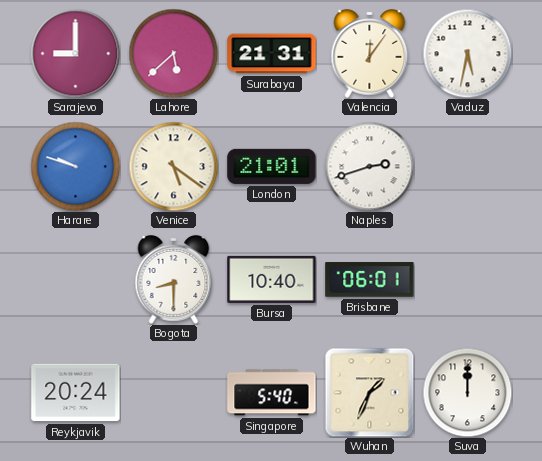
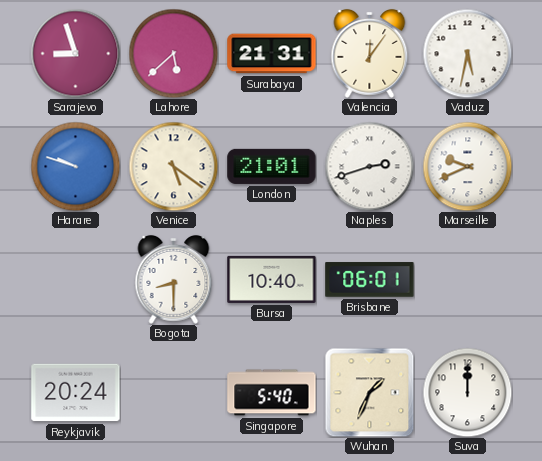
Sarajevo: 9:00 -> 8:57
Marseille: none -> 9:41
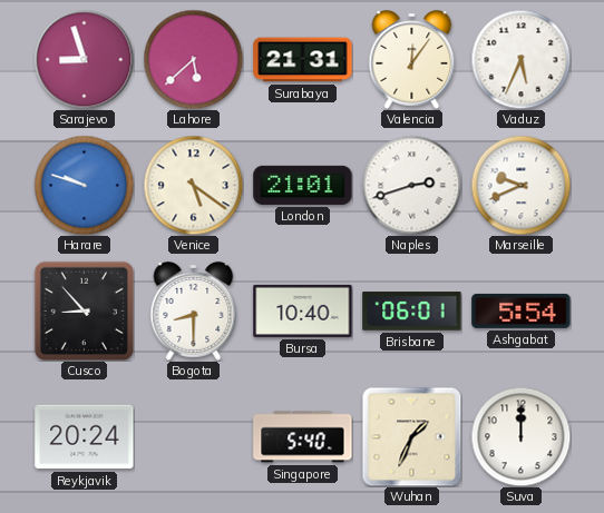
Vaduz: 5:32 -> 5:34
Cusco: none -> 8:53
Ashgabat: none -> 5:54
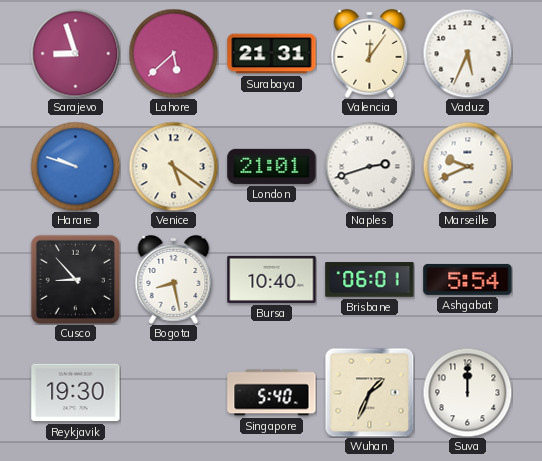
Bogota: 8:30 -> 8:28
Reykjavik: 20:24 -> 19:30
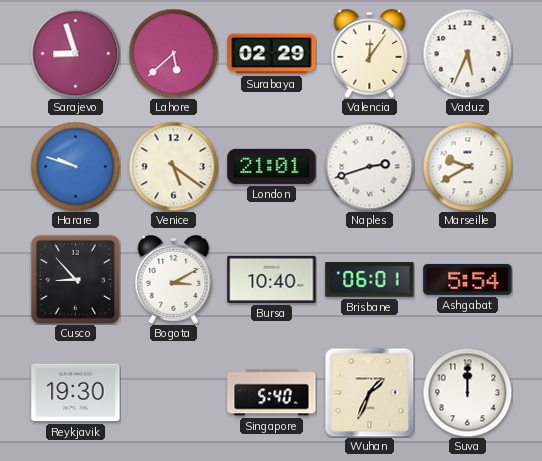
Surabaya: 21:31 -> 02:29
Marseille: 9:41 -> 9:40
Bogota: 8:28 -> 3:10
